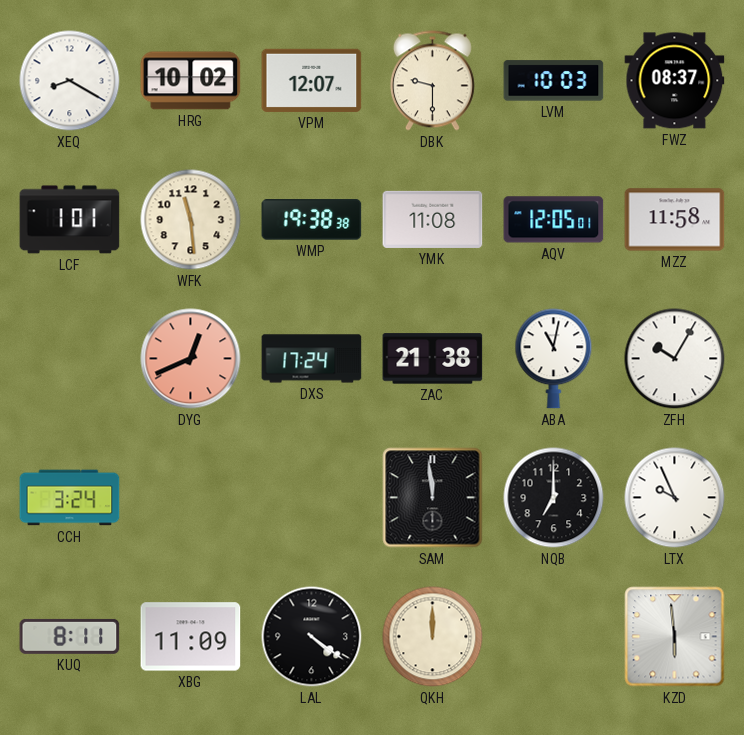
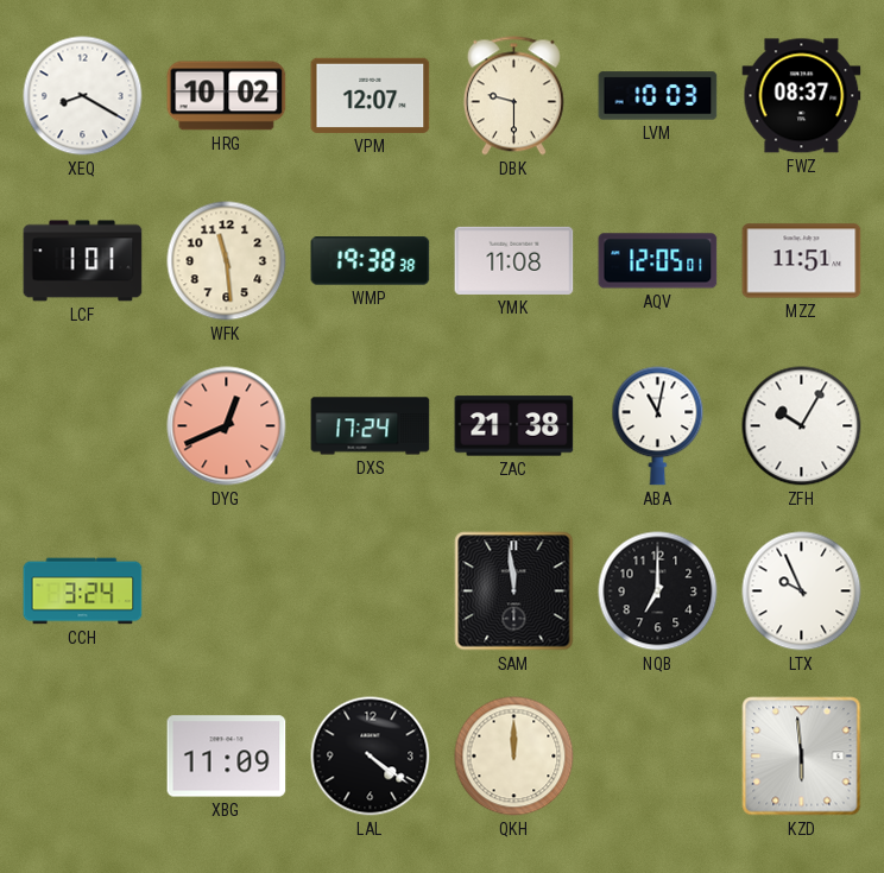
MZZ: 11:58 -> 11:51
KUQ: 8:11 -> none
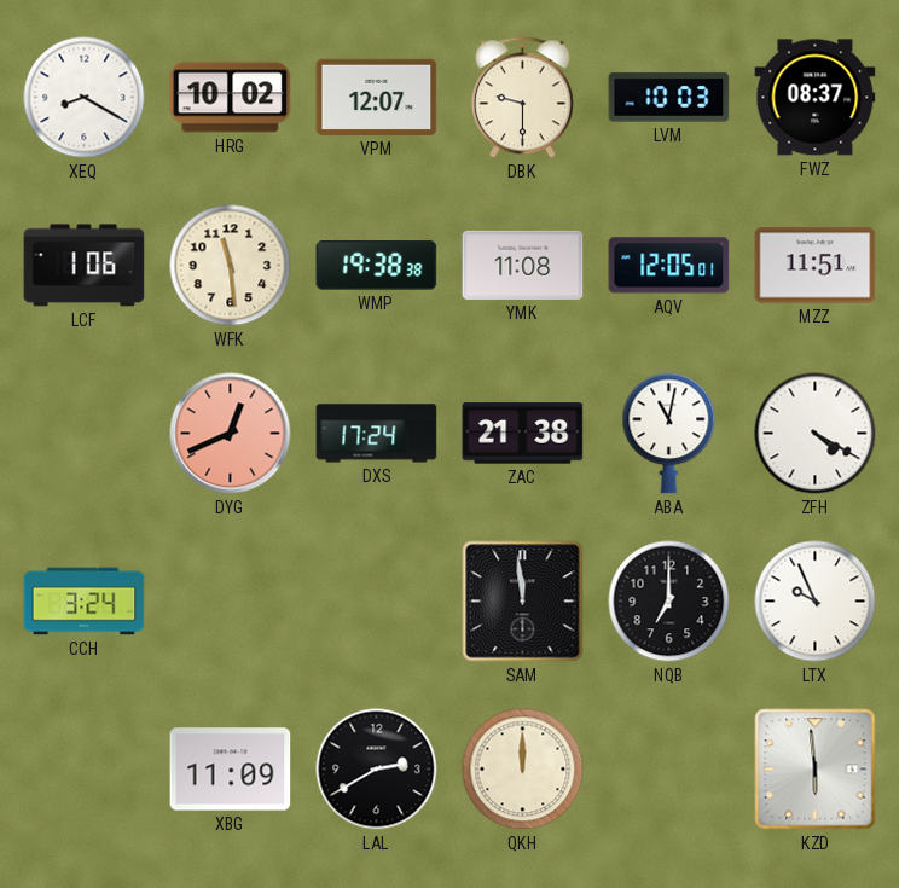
LCF: 1:01 -> 1:06
ZFH: 10:05 -> 4:20
LAL: 4:21 -> 2:40
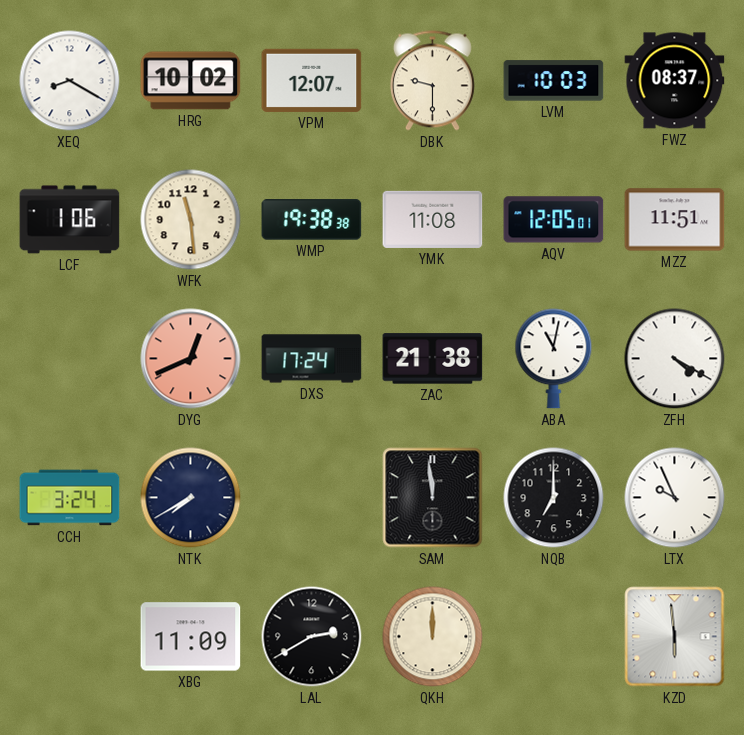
NTK: none -> 7:40
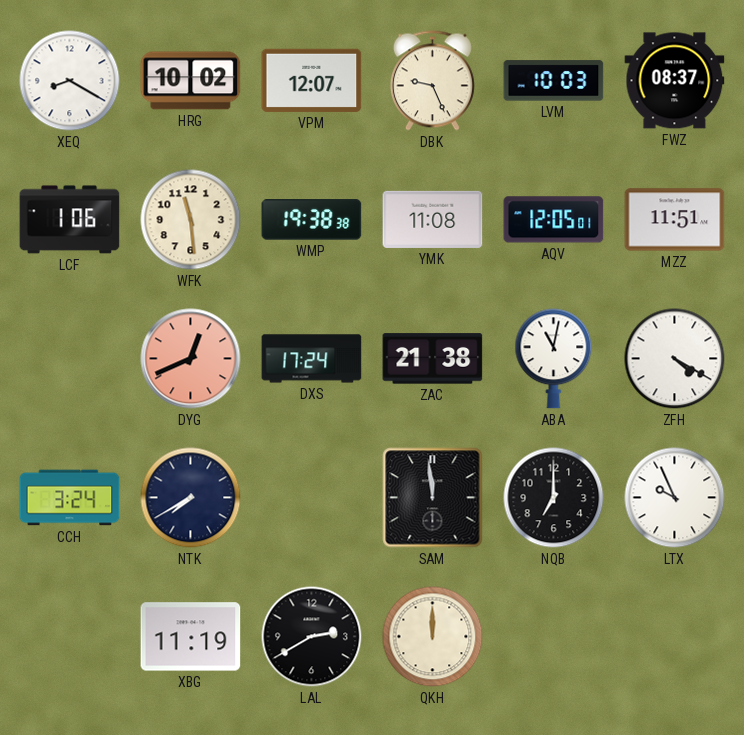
DBK: 9:30 -> 9:26
XBG: 11:09 -> 11:19
KZD: 5:59 -> none
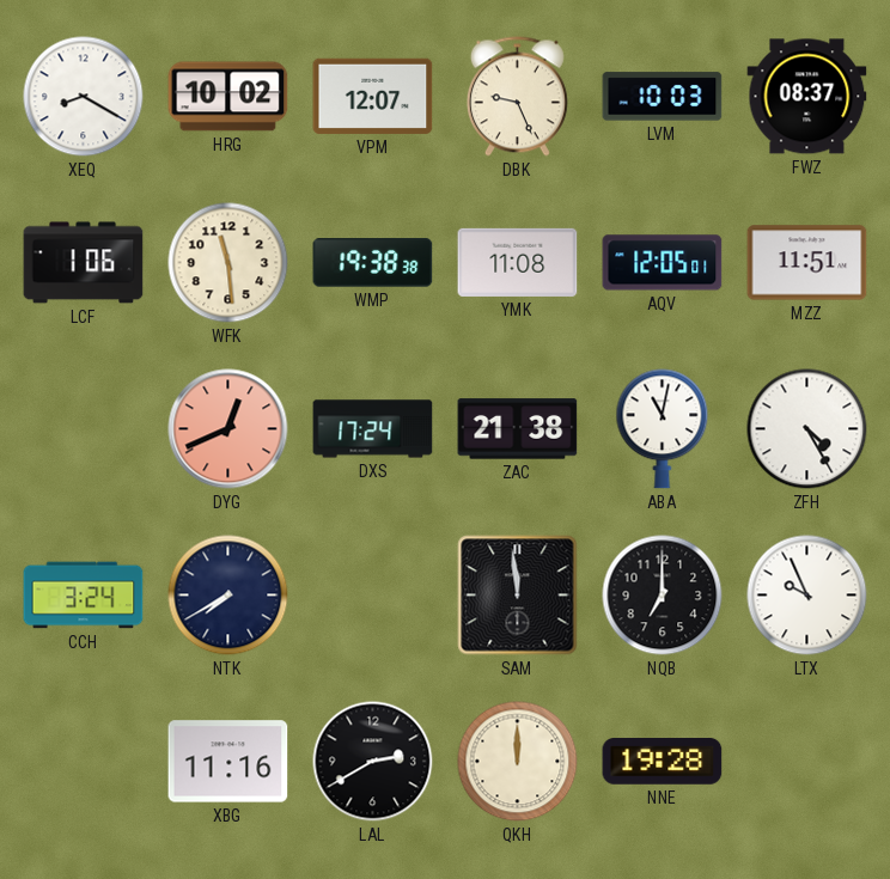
ZFH: 4:20 -> 4:25
XBG: 11:19 -> 11:16
NNE: none -> 19:28
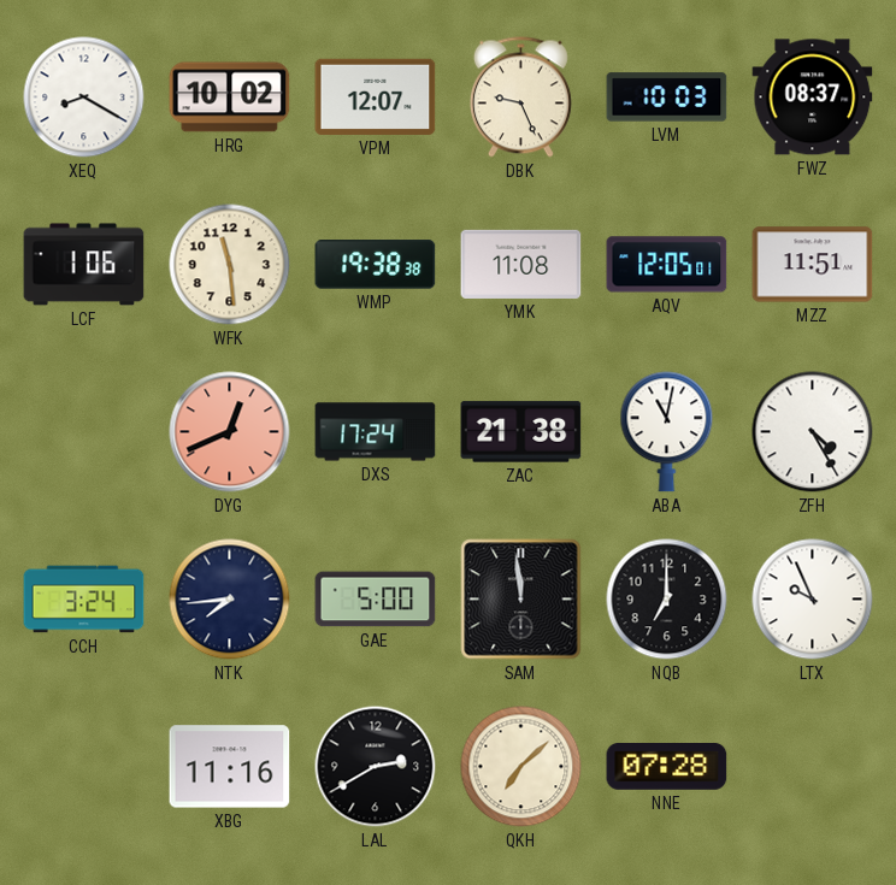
NTK: 7:40 -> 7:44
GAE: none -> 5:00
QKH: 12:00 -> 7:08
NNE: 19:28 -> 07:28
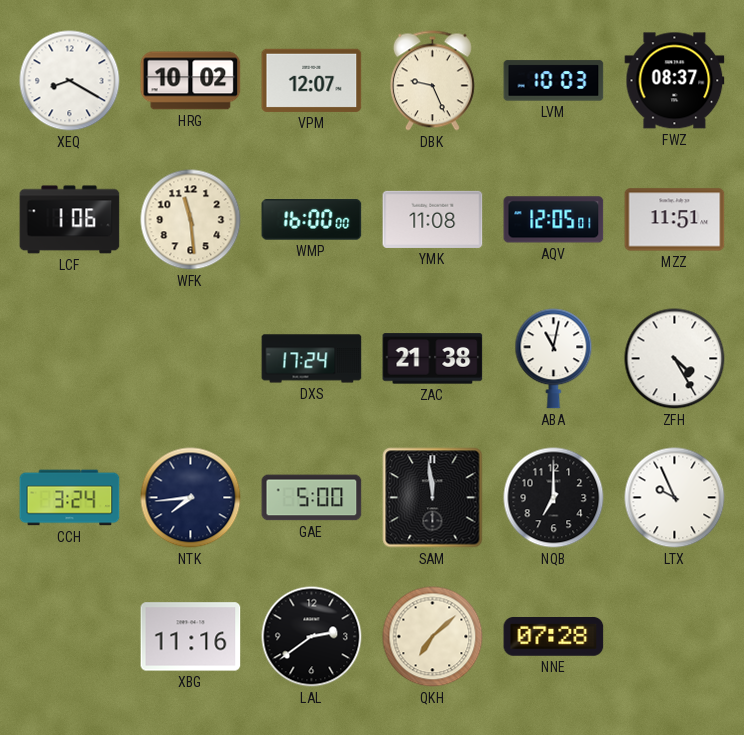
WMP: 19:38 -> 16:00
DYG: 12:41 -> none
LAL: 2:40 -> 2:39
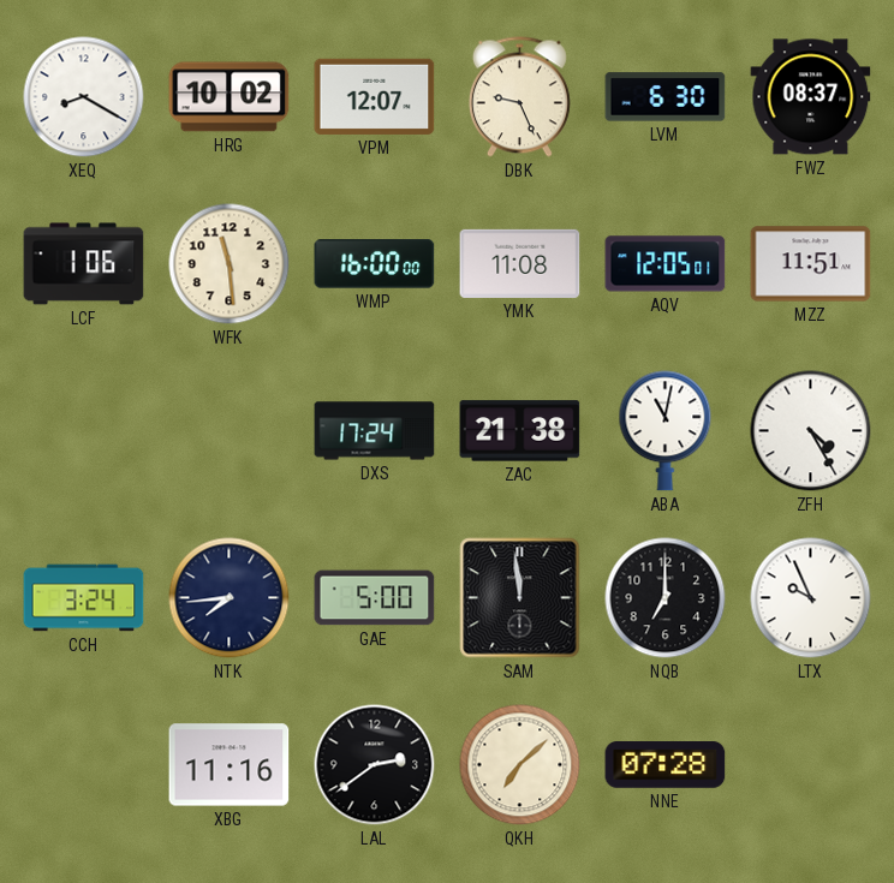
LVM: 10:03 -> 6:30
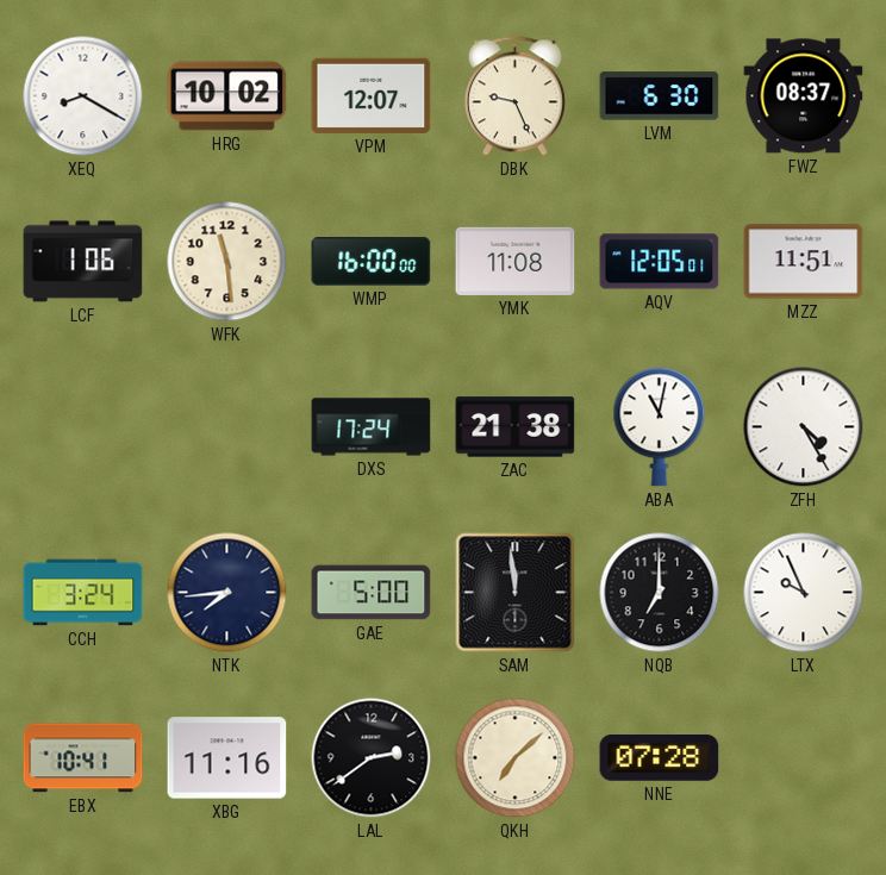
EBX: none -> 10:41
